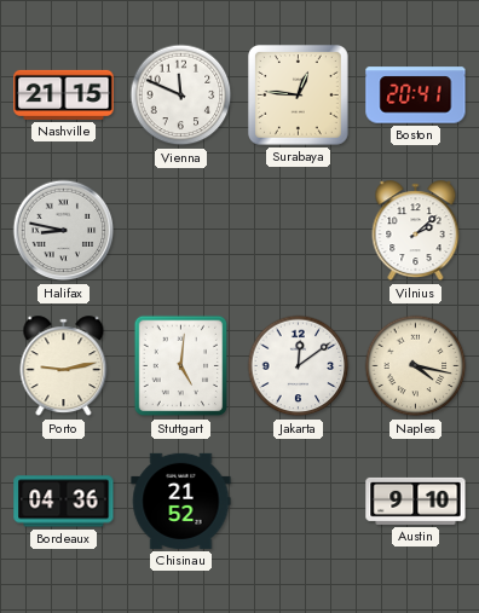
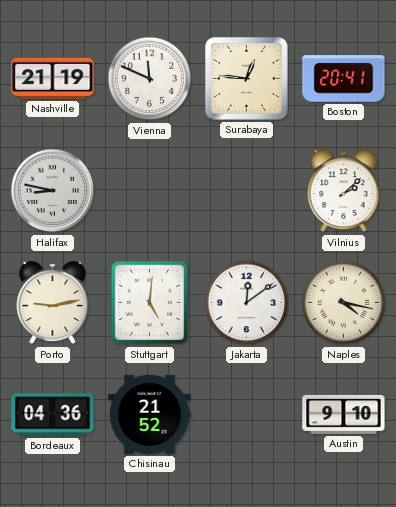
Nashville: 21:15 -> 21:19
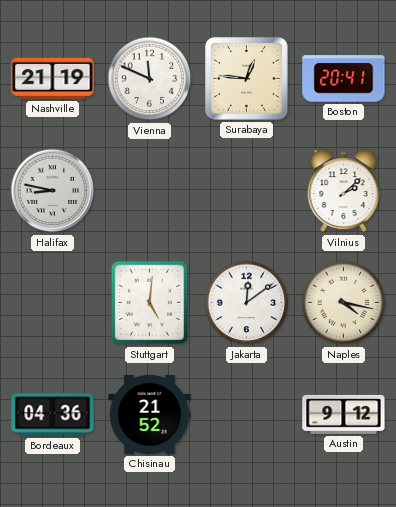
Porto: 9:13 -> none
Austin: 9:10 -> 9:12
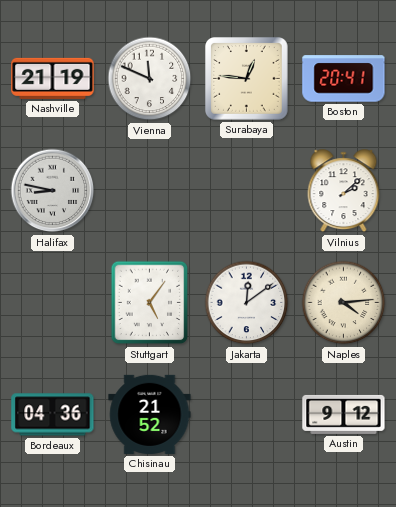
Stuttgart: 5:01 -> 5:06
Naples: 4:17 -> 4:14
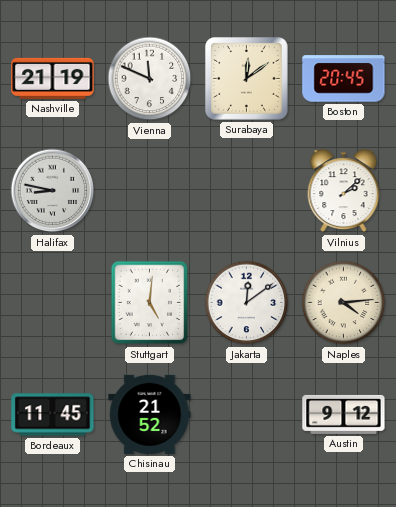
Surabaya: 12:46 -> 12:09
Boston: 20:41 -> 20:45
Stuttgart: 5:06 -> 5:01
Bordeaux: 04:36 -> 11:45
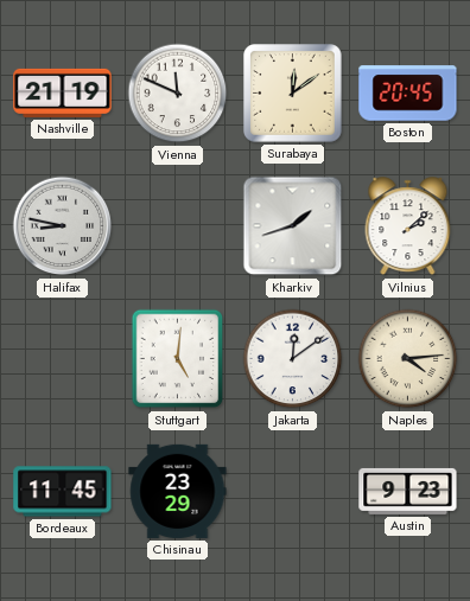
Kharkiv: none -> 1:42
Chisinau: 21:52 -> 23:29
Austin: 9:12 -> 9:23
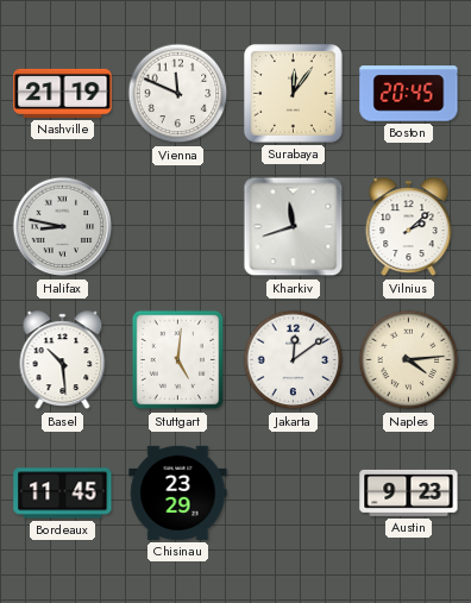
Surabaya: 12:09 -> 12:06
Kharkiv: 1:42 -> 11:42
Basel: none -> 10:29
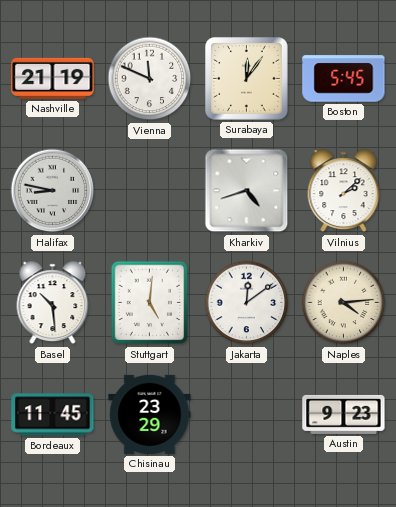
Boston: 20:45 -> 5:45
Kharkiv: 11:42 -> 4:42
